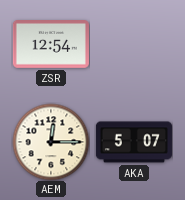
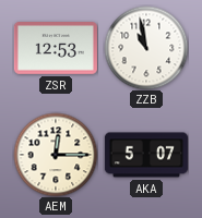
ZSR: 12:54 -> 12:53
ZZB: none -> 10:58
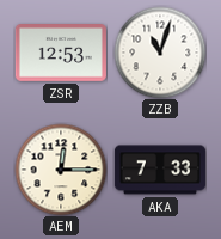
ZZB: 10:58 -> 11:03
AKA: 5:07 -> 7:33
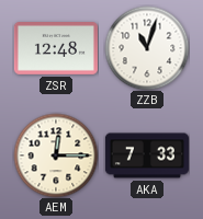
ZSR: 12:53 -> 12:48
